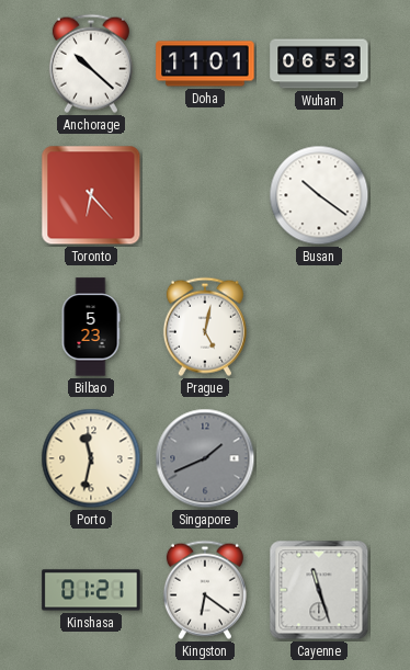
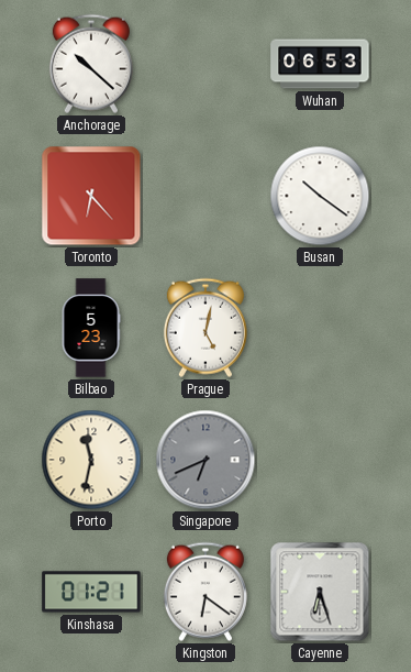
Doha: 11:01 -> none
Singapore: 1:41 -> 6:41
Cayenne: 11:27 -> 6:27
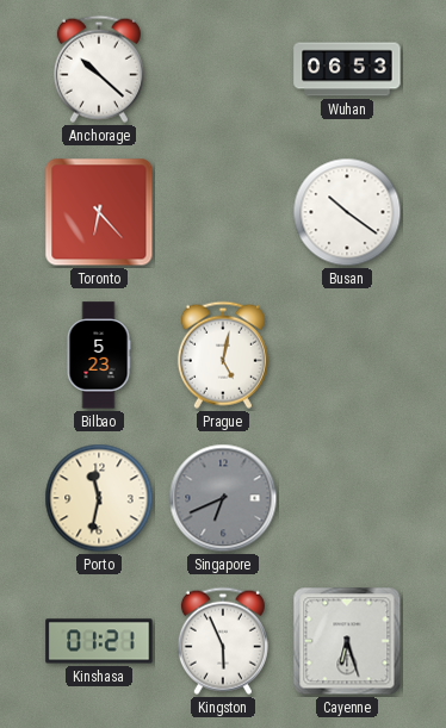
Kingston: 6:21 -> 5:56
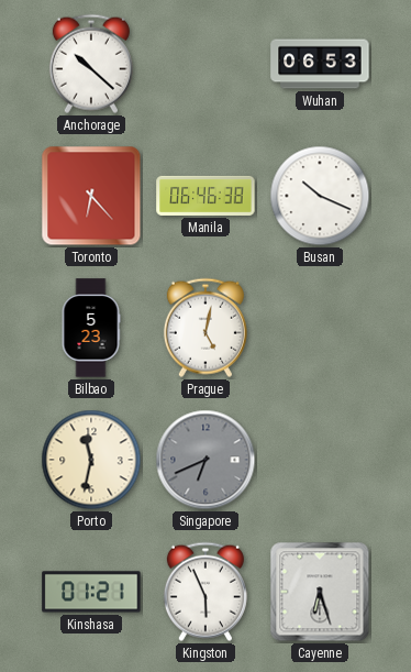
Manila: none -> 06:46
Busan: 10:21 -> 10:19
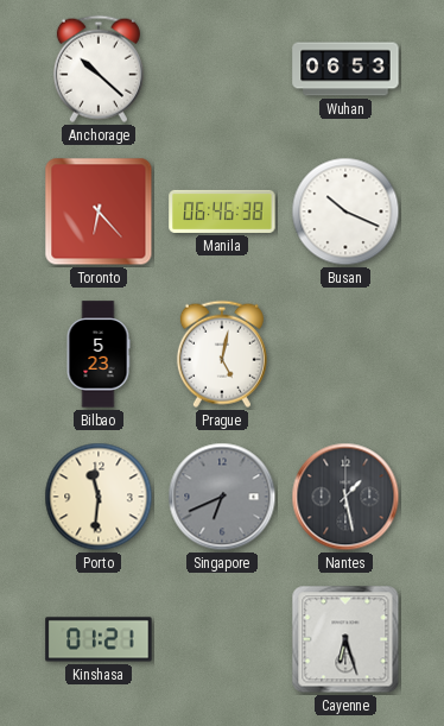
Porto: 11:32 -> 11:31
Nantes: none -> 1:28
Kingston: 5:56 -> none
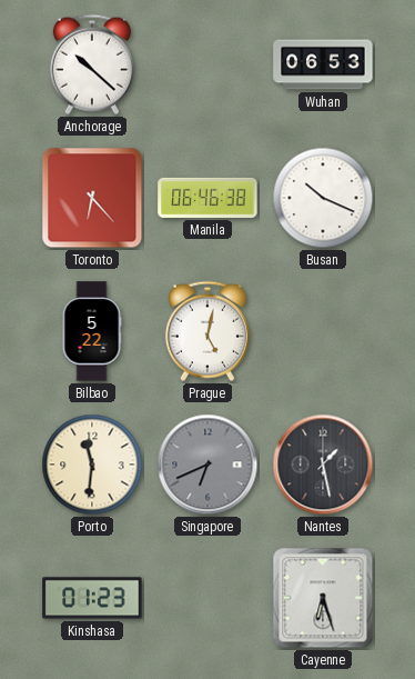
Bilbao: 5:23 -> 5:22
Kinshasa: 01:21 -> 01:23
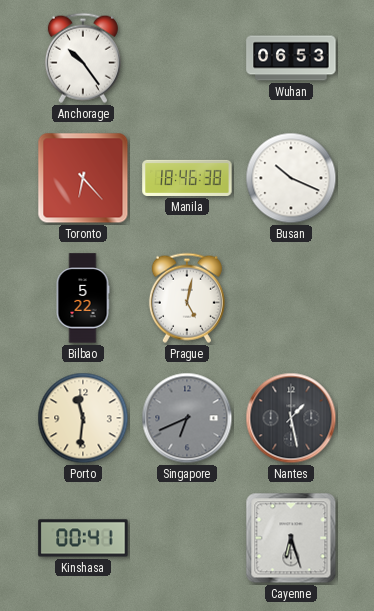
Anchorage: 10:22 -> 10:24
Manila: 06:46 -> 18:46
Kinshasa: 01:23 -> 00:41
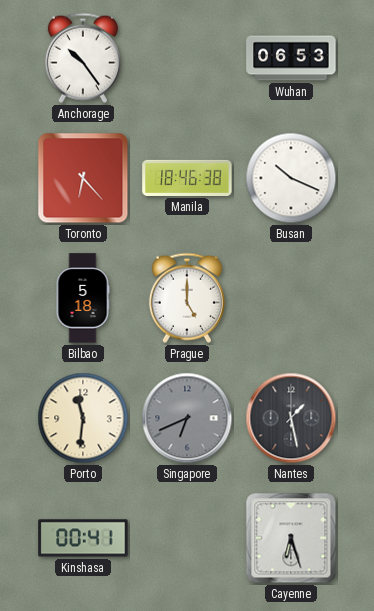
Bilbao: 5:22 -> 5:18
Prague: 5:02 -> 5:00
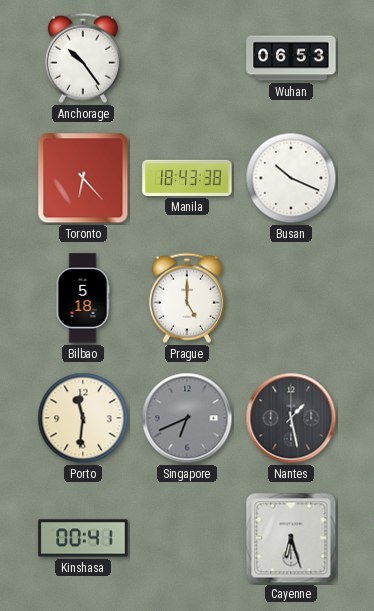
Manila: 18:46 -> 18:43
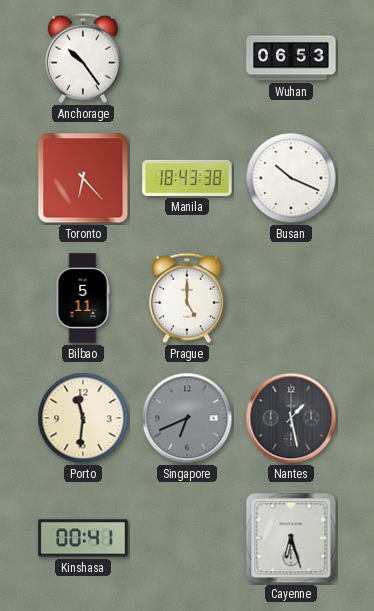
Bilbao: 5:18 -> 5:11
